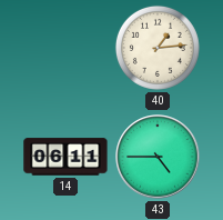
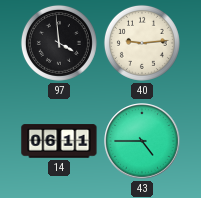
97: none -> 3:59
40: 1:14 -> 9:14
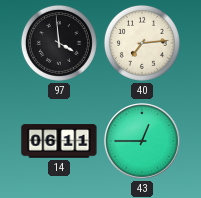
40: 9:14 -> 7:14
43: 4:45 -> 12:45
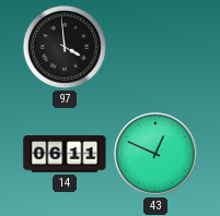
40: 7:14 -> none
43: 12:45 -> 12:49
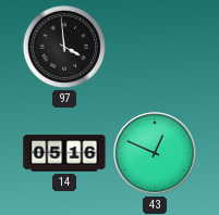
14: 06:11 -> 05:16
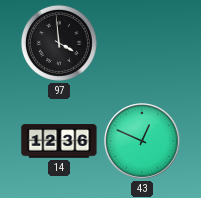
14: 05:16 -> 12:36
